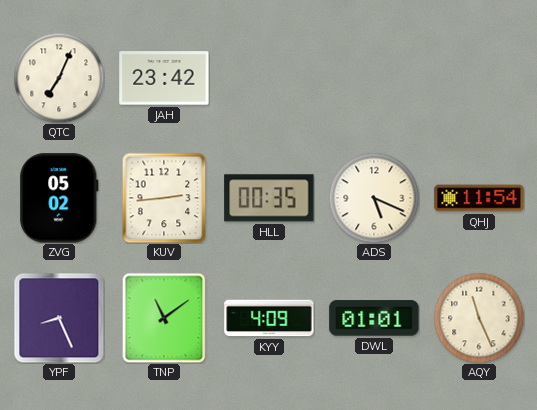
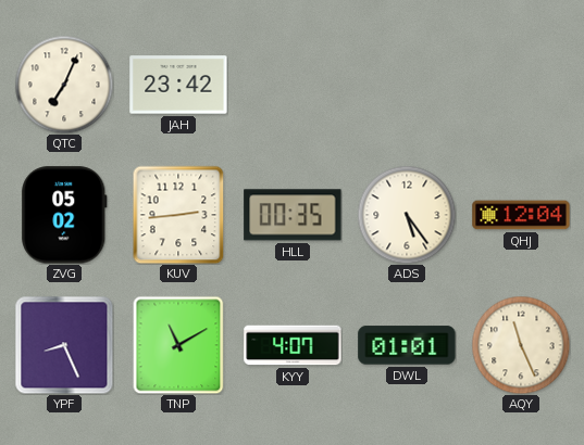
ADS: 5:19 -> 5:24
QHJ: 11:54 -> 12:04
TNP: 11:09 -> 11:10
KYY: 4:09 -> 4:07
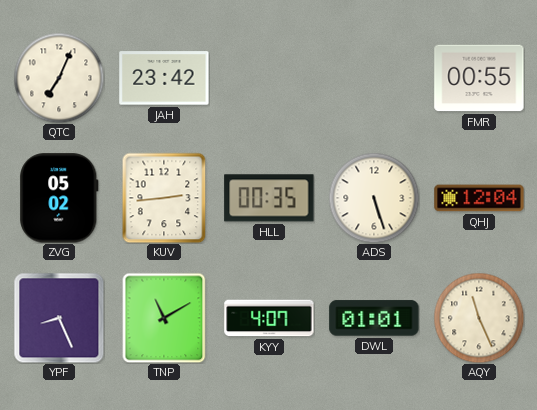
FMR: none -> 00:55
ADS: 5:24 -> 5:27
